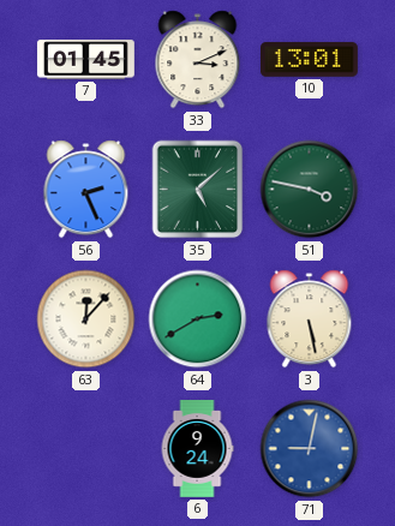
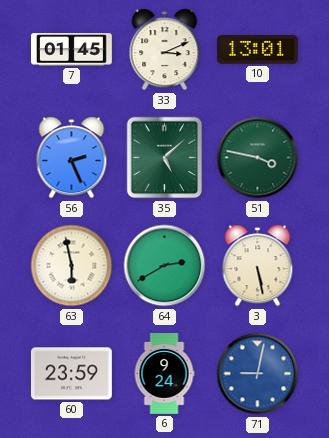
63: 12:07 -> 5:58
60: none -> 23:59
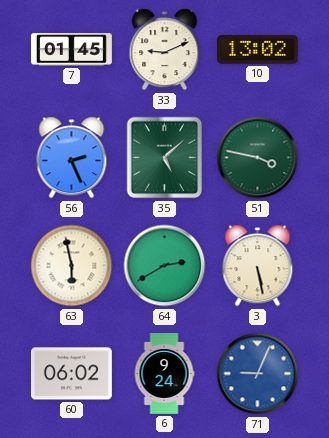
33: 3:11 -> 9:11
10: 13:01 -> 13:02
60: 23:59 -> 06:02
71: 9:02 -> 9:04
